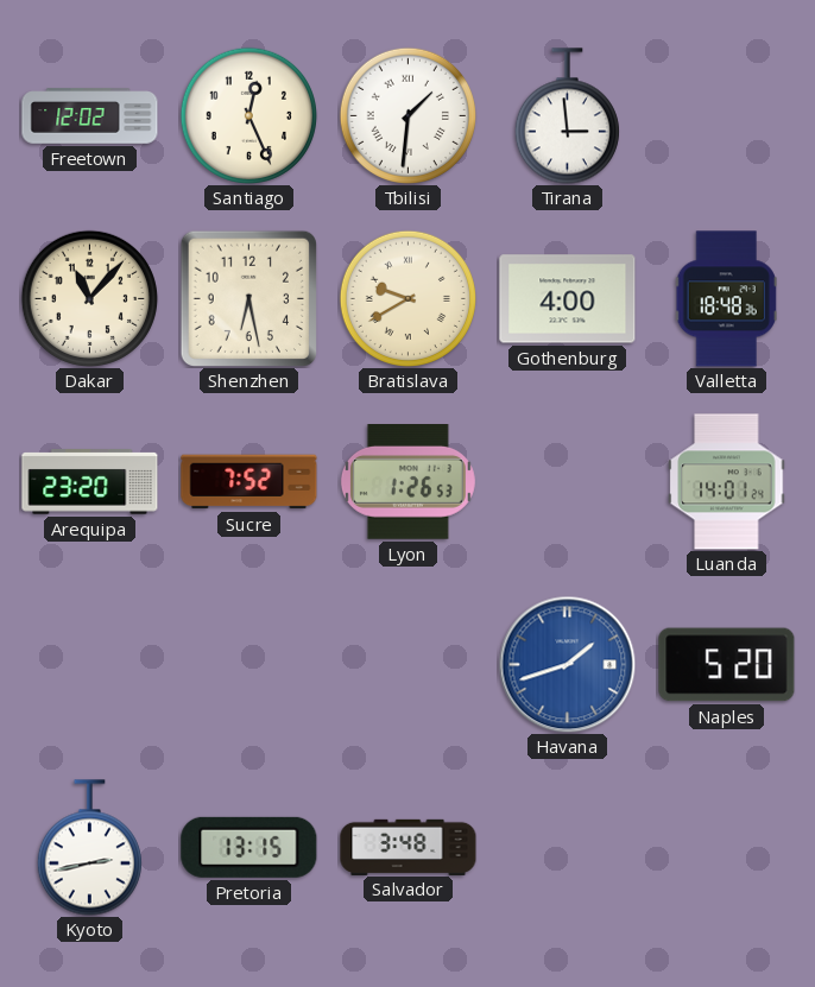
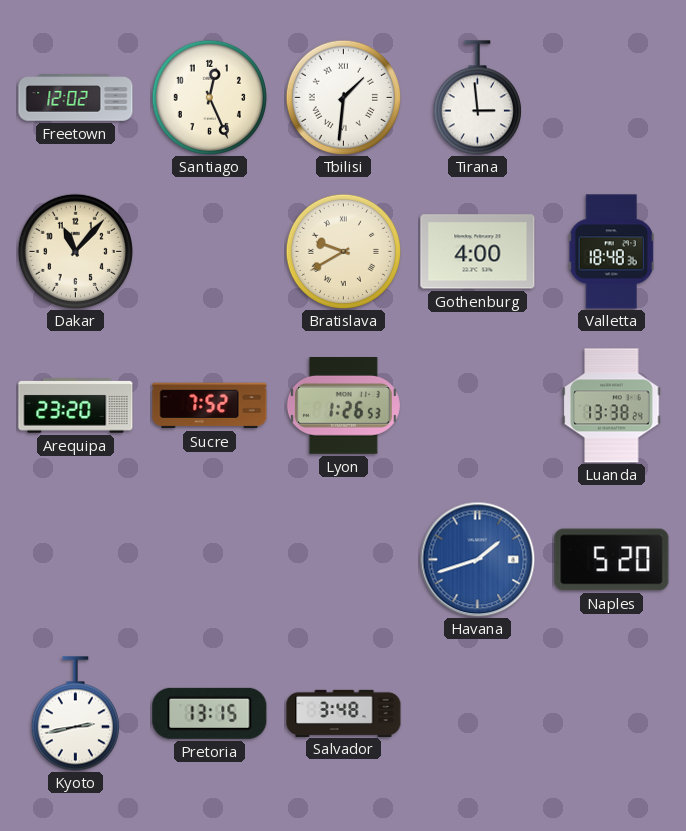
Shenzhen: 6:28 -> none
Luanda: 14:01 -> 13:38
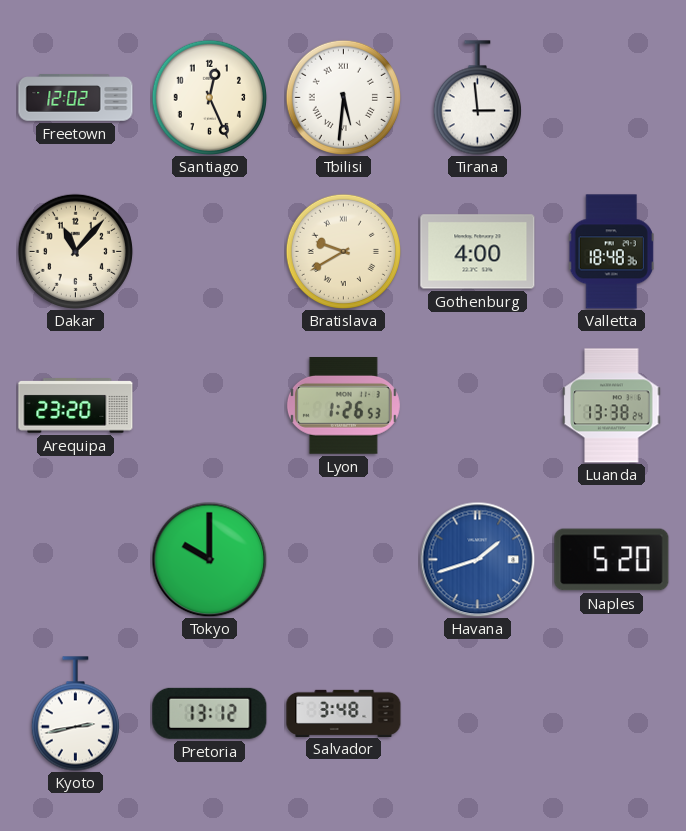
Tbilisi: 1:31 -> 5:31
Sucre: 7:52 -> none
Tokyo: none -> 10:00
Pretoria: 13:15 -> 13:12
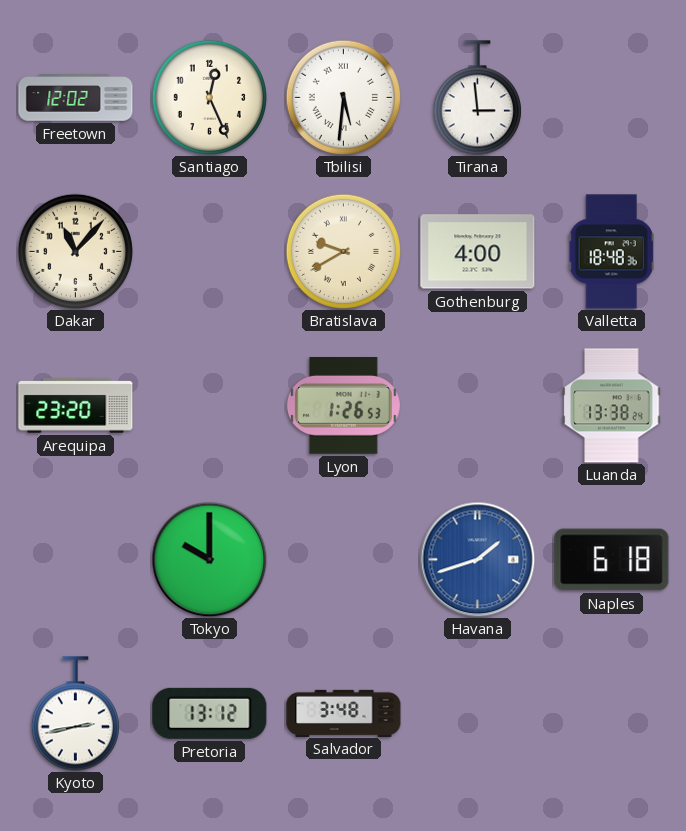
Naples: 5:20 -> 6:18
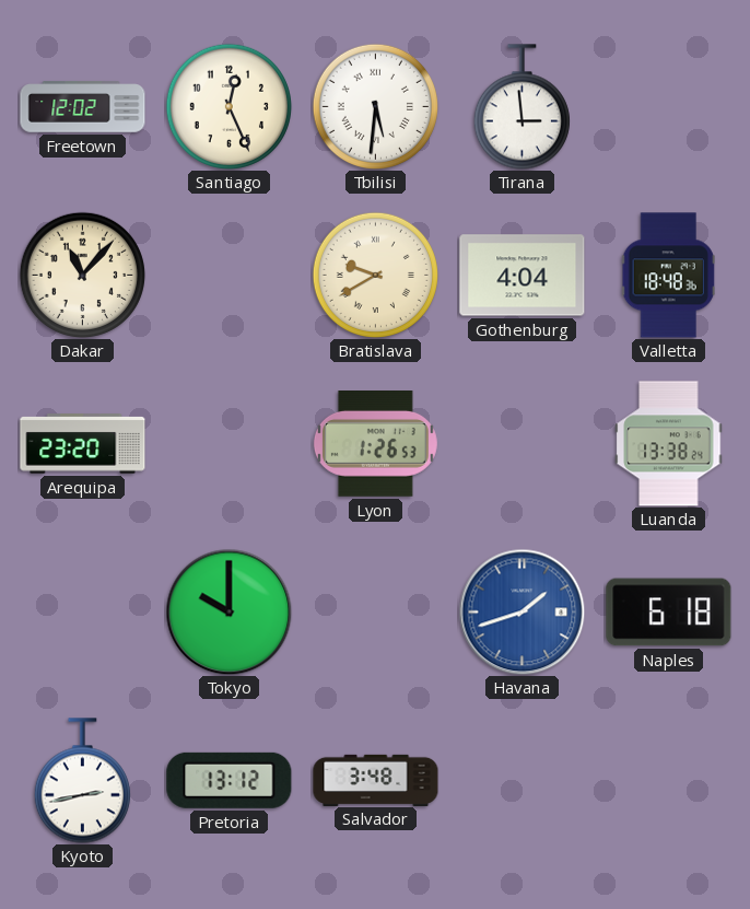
Gothenburg: 4:00 -> 4:04
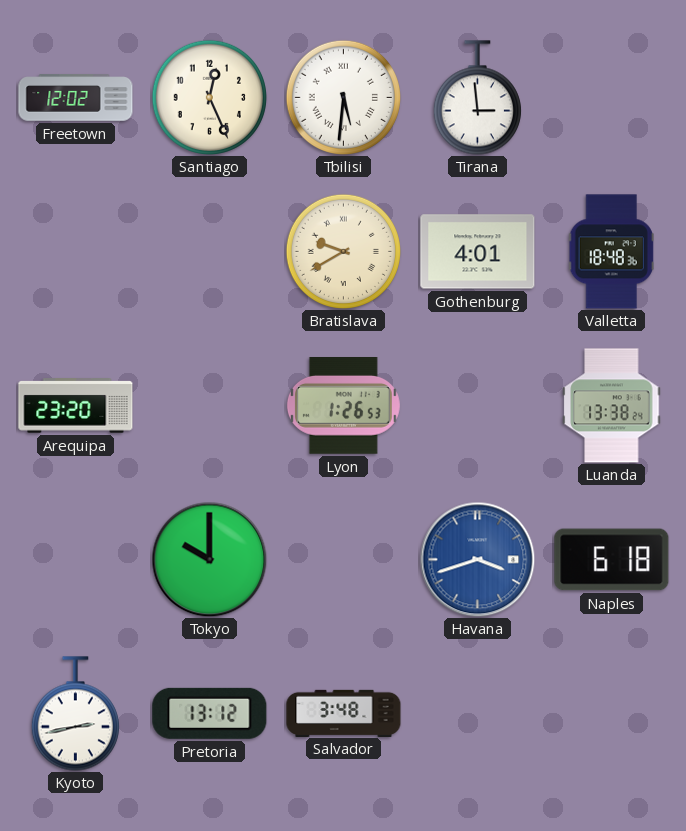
Dakar: 11:07 -> none
Gothenburg: 4:04 -> 4:01
Havana: 1:42 -> 3:42
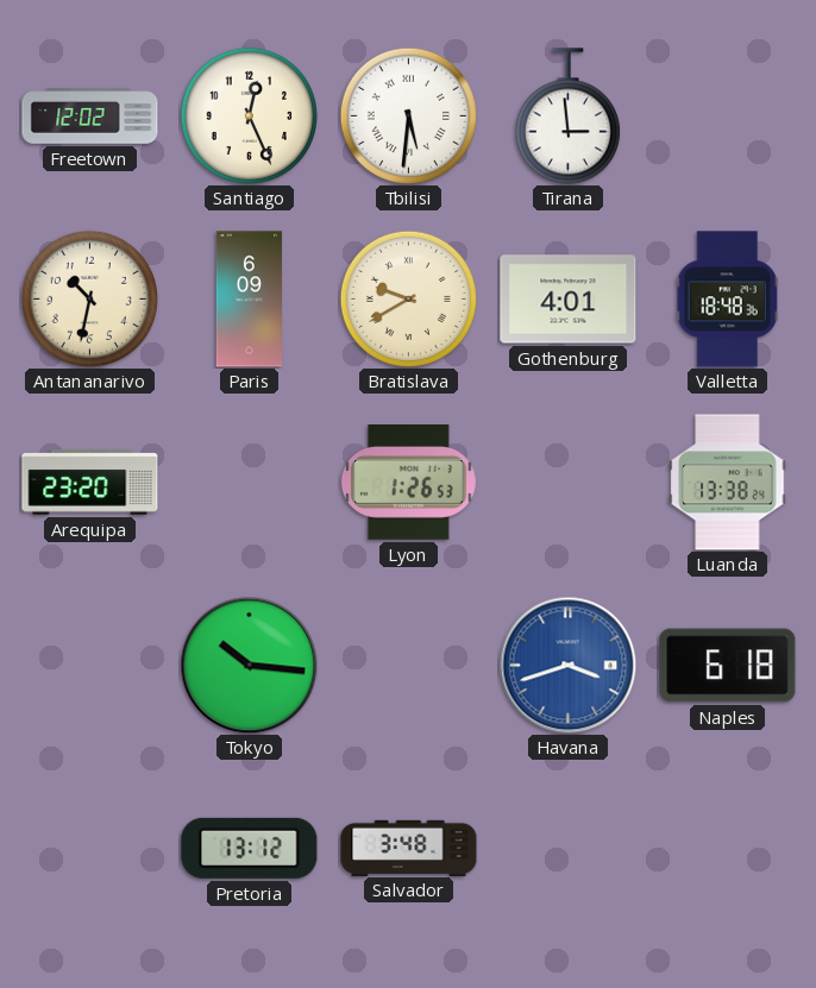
Antananarivo: none -> 10:32
Paris: none -> 6:09
Tokyo: 10:00 -> 10:16
Kyoto: 2:43 -> none
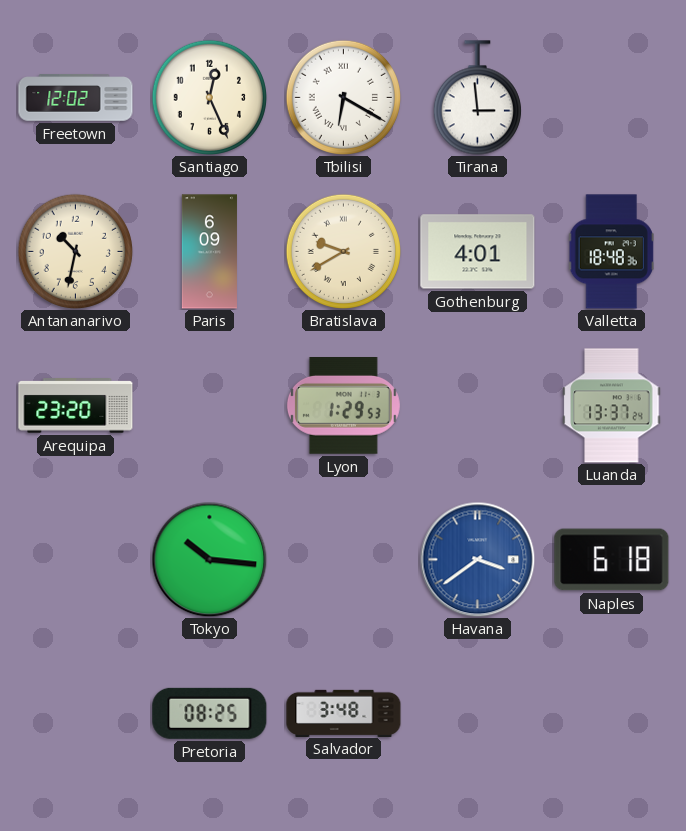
Tbilisi: 5:31 -> 6:20
Lyon: 1:26 -> 1:29
Luanda: 13:38 -> 13:37
Havana: 3:42 -> 3:39
Pretoria: 13:12 -> 08:25
